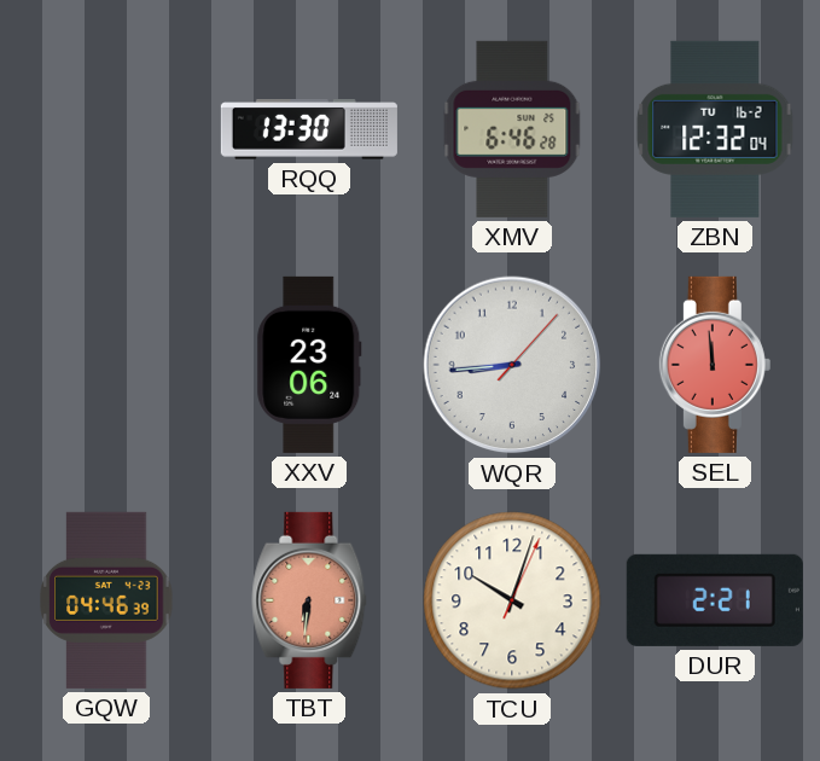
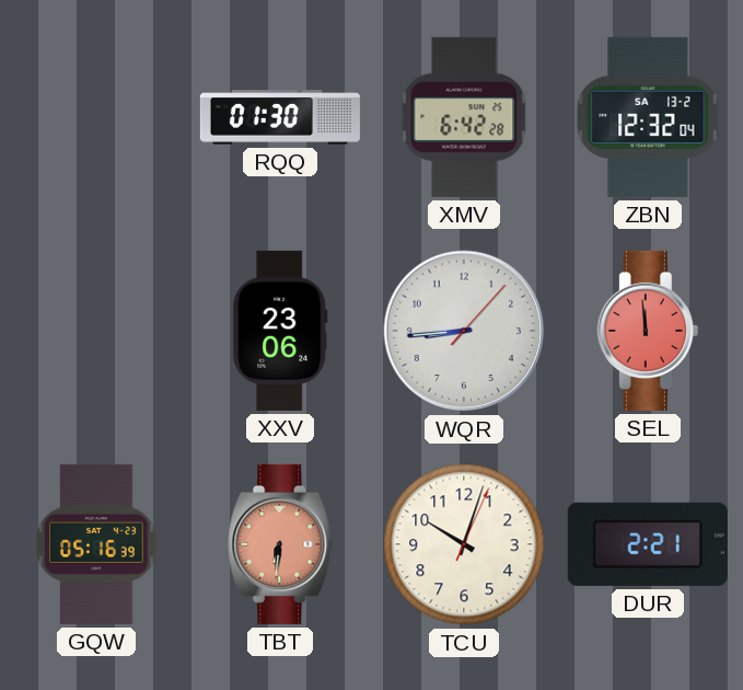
RQQ: 13:30 -> 01:30
XMV: 6:46 -> 6:42
ZBN date: TU 16-2 -> SA 13-2
GQW: 04:46 -> 05:16
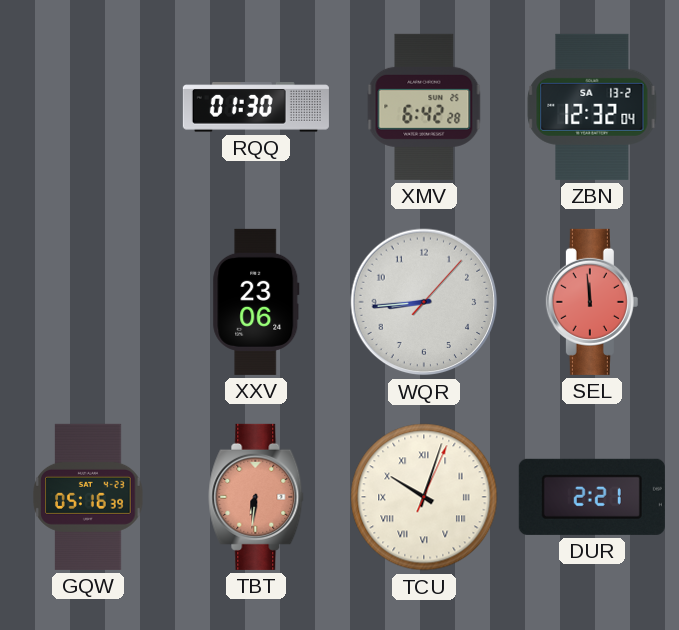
TCU numerals: Arabic -> Roman
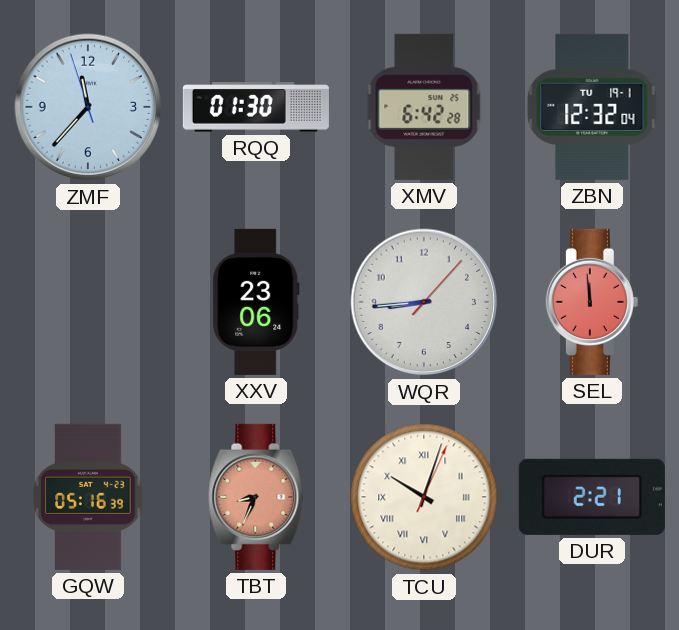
ZMF: none -> 11:36
ZBN date: SA 13-2 -> TU 19-1
TBT: 6:31 -> 8:34
